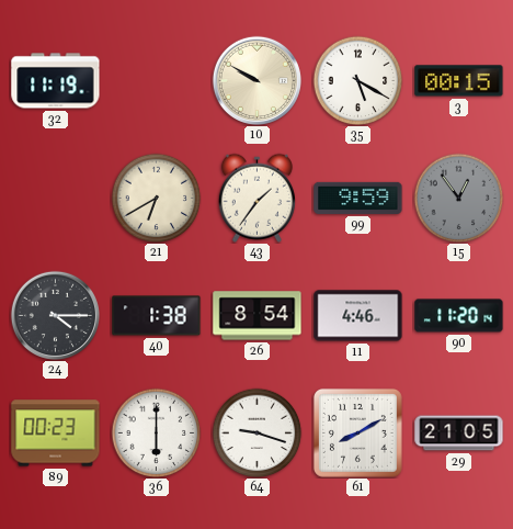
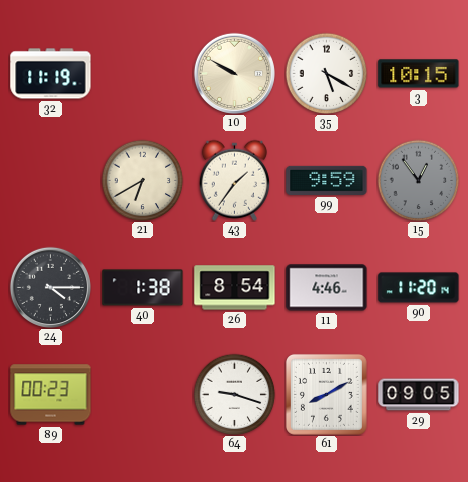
3: 00:15 -> 10:15
36: 6:00 -> none
29: 21:05 -> 09:05
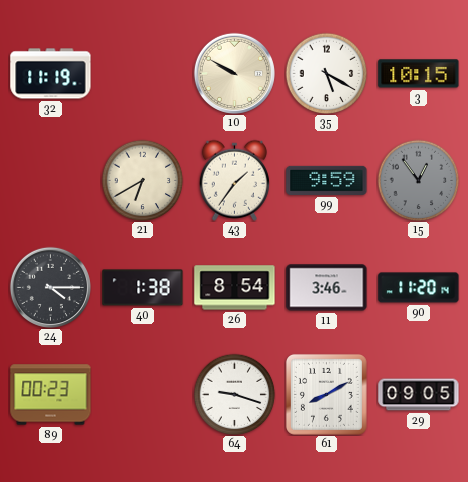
11: 4:46 -> 3:46
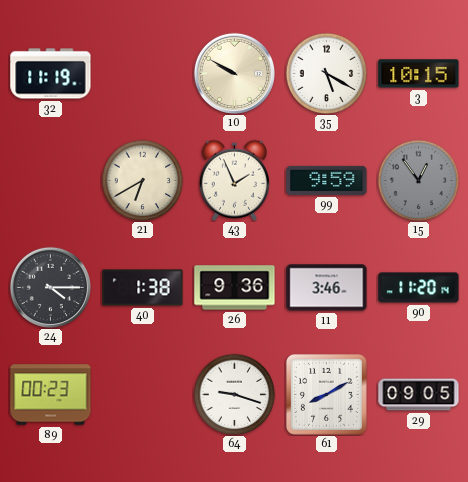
43: 1:36 -> 1:56
26: 8:54 -> 9:36
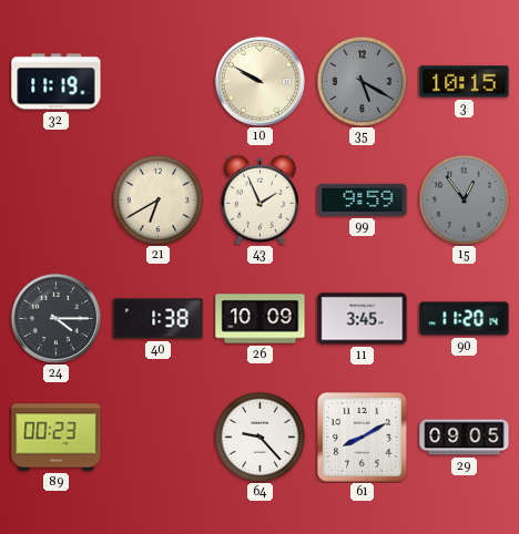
35 dial: white -> grey
26: 9:36 -> 10:09
11: 3:46 -> 3:45
64: 9:18 -> 9:23
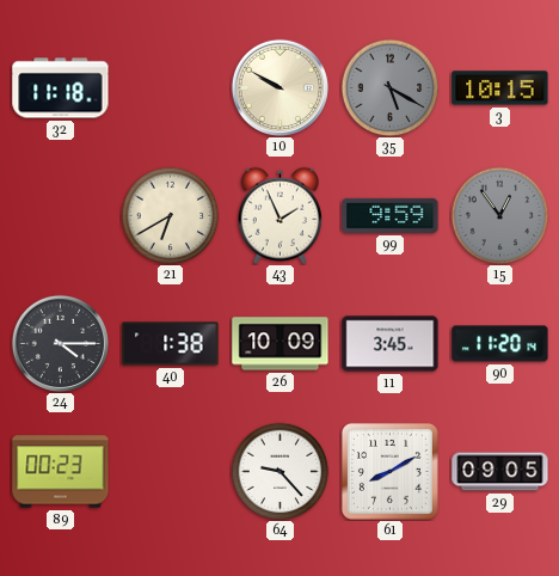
32: 11:19 -> 11:18
